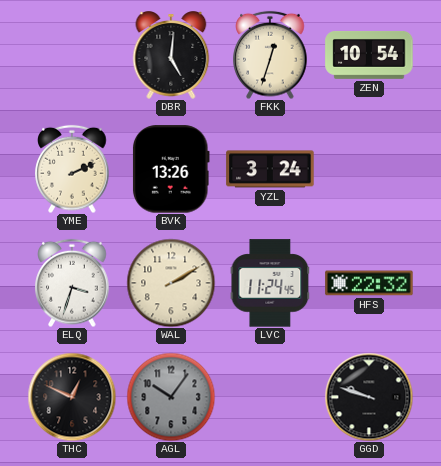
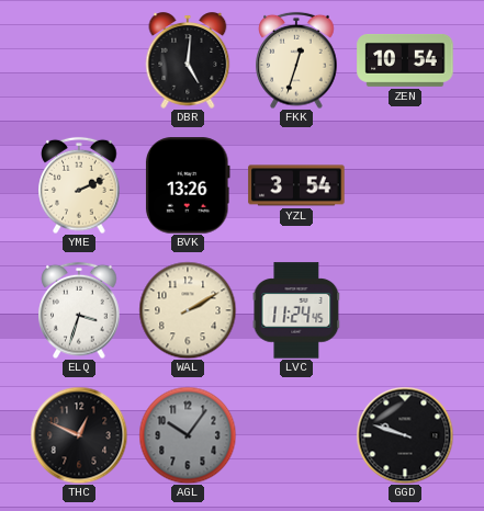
YZL: 3:24 -> 3:54
HFS: 22:32 -> none
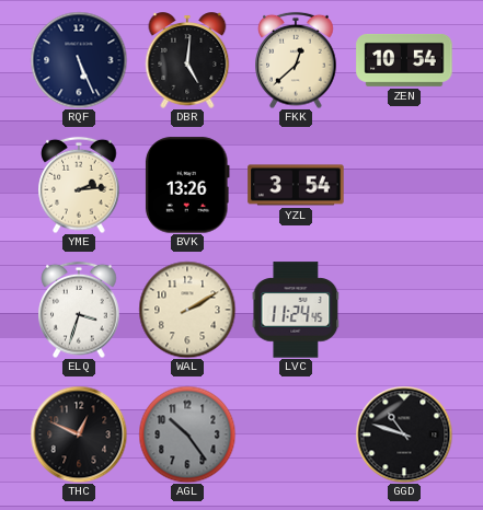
RQF: none -> 5:26
FKK: 12:33 -> 12:38
YME: 2:11 -> 2:14
AGL: 10:06 -> 10:24
GGD: 9:48 -> 10:48
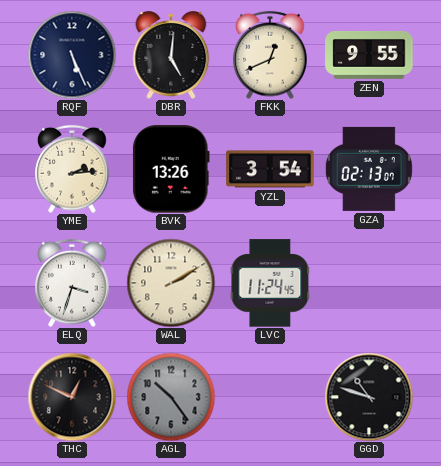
FKK: 12:38 -> 12:41
ZEN: 10:54 -> 9:55
GZA: none -> 02:13
